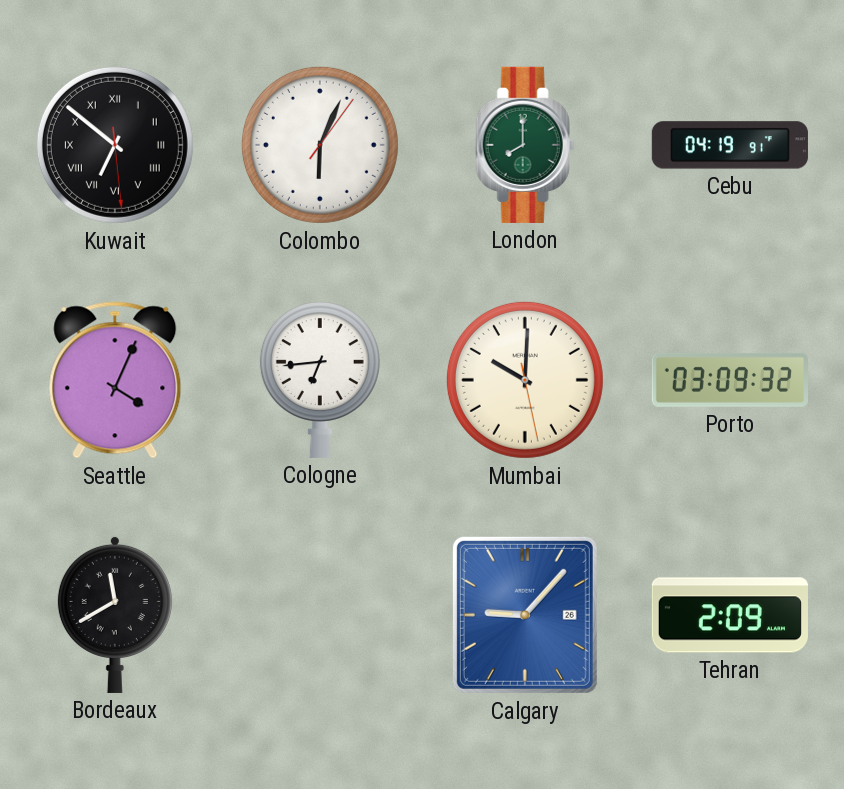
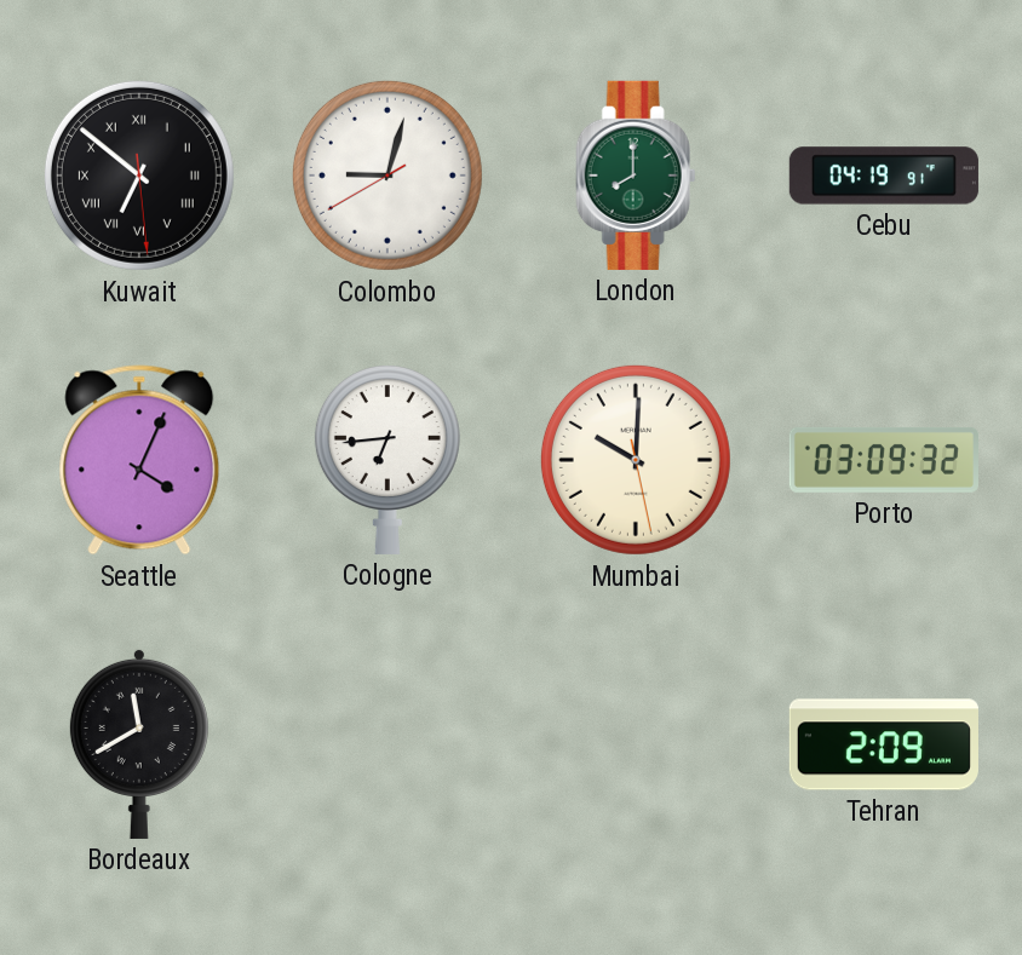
Colombo: 6:04 -> 9:02
Calgary: 9:07 -> none
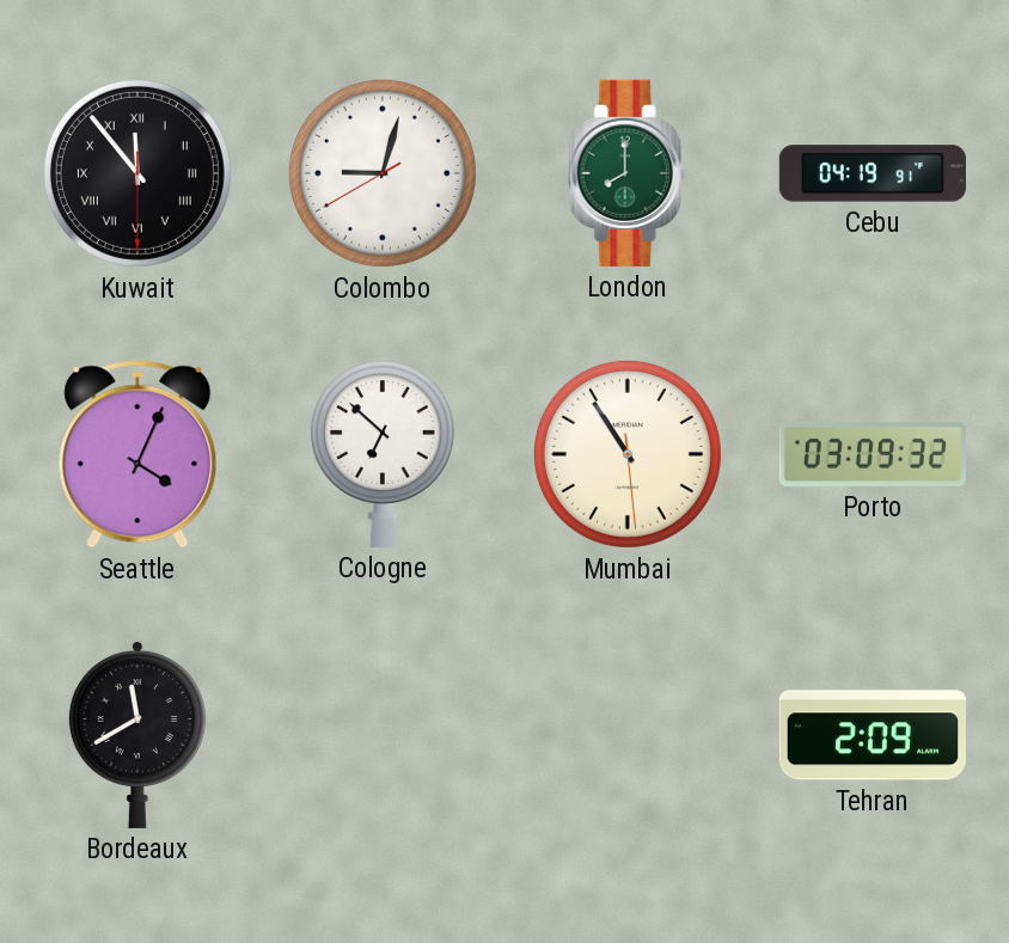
Kuwait: 6:51 -> 11:53
Cologne: 6:44 -> 6:52
Mumbai: 10:00 -> 10:54
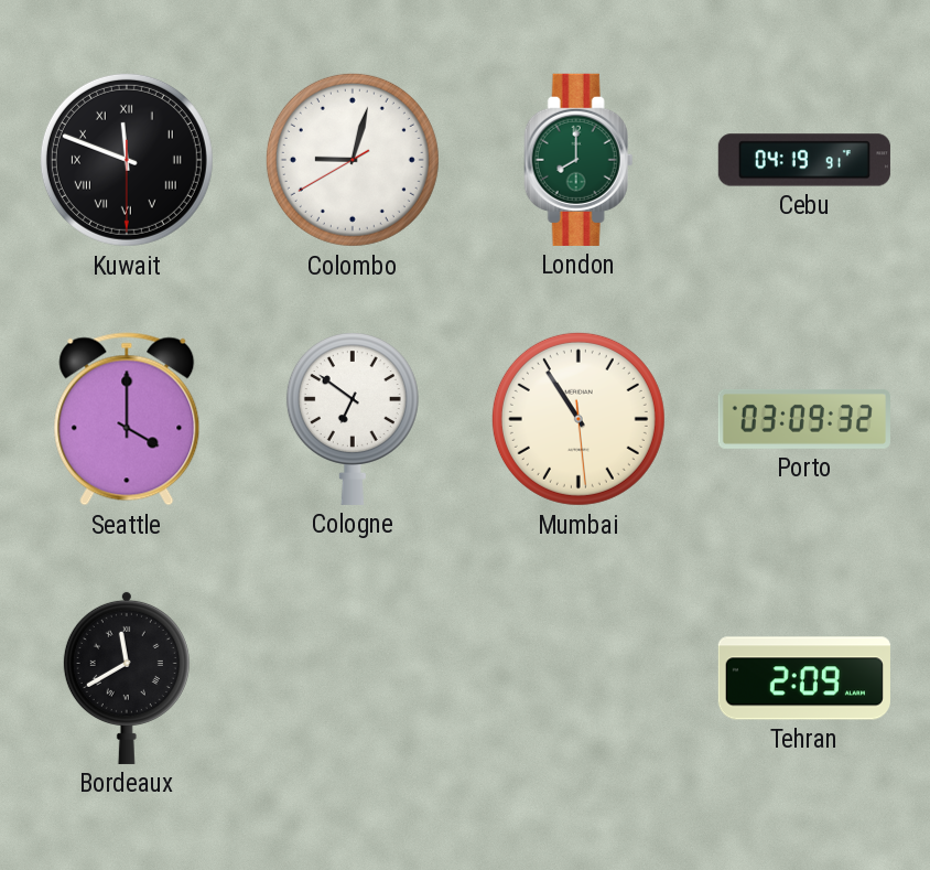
Kuwait: 11:53 -> 11:48
Seattle: 4:04 -> 4:00
Cologne: 6:52 -> 6:51
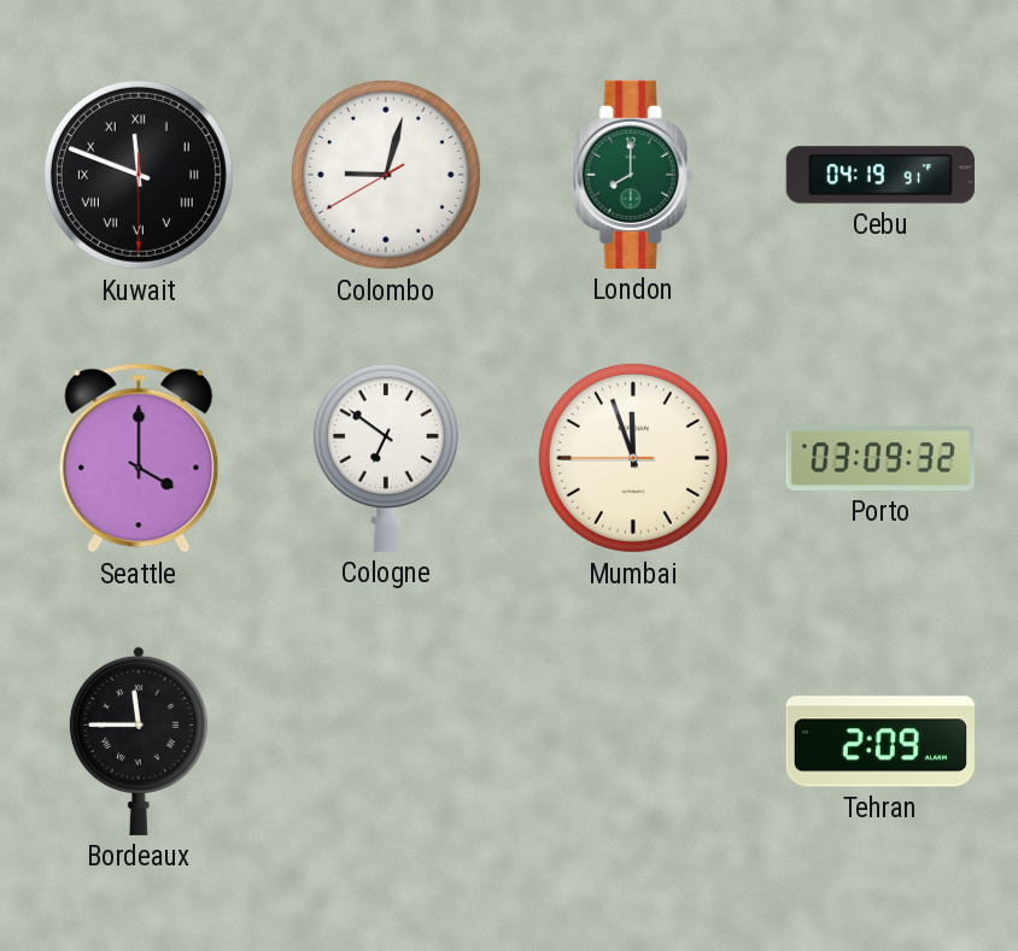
Mumbai: 10:54 -> 11:56
Bordeaux: 11:40 -> 11:45
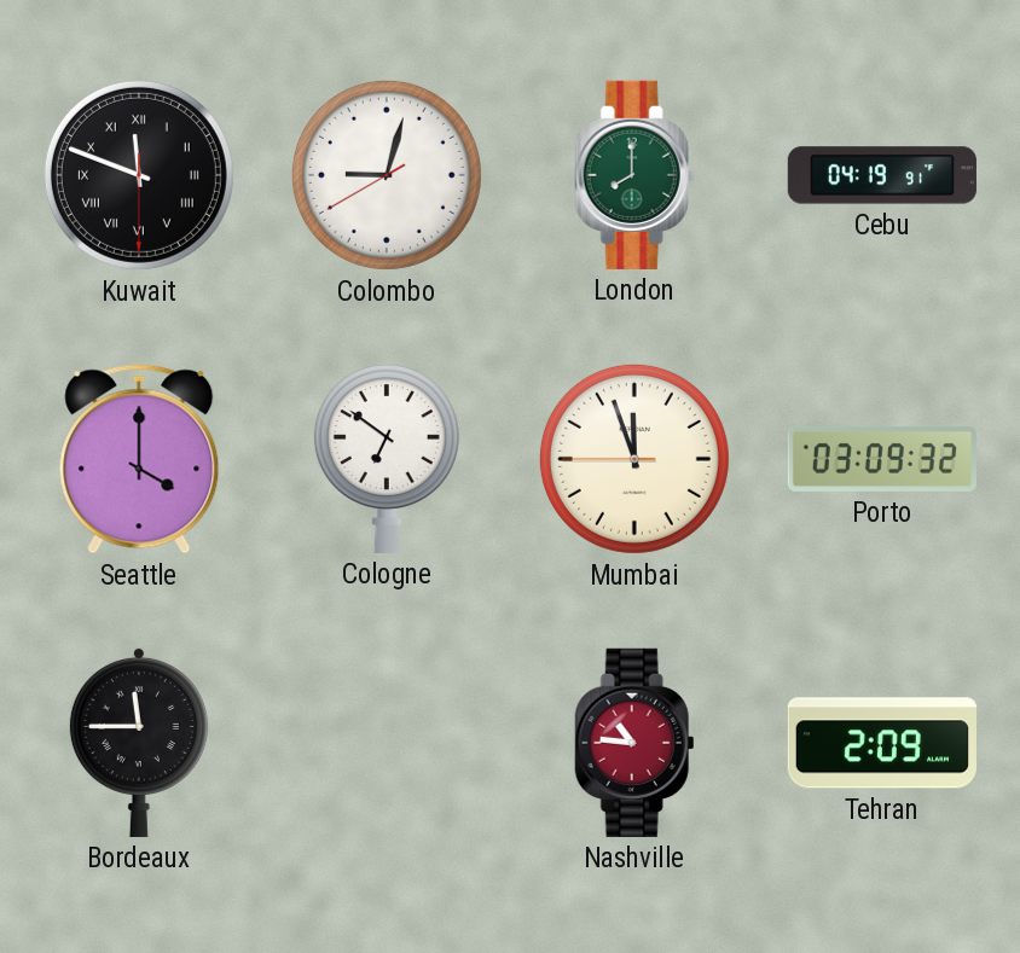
Nashville: none -> 10:46
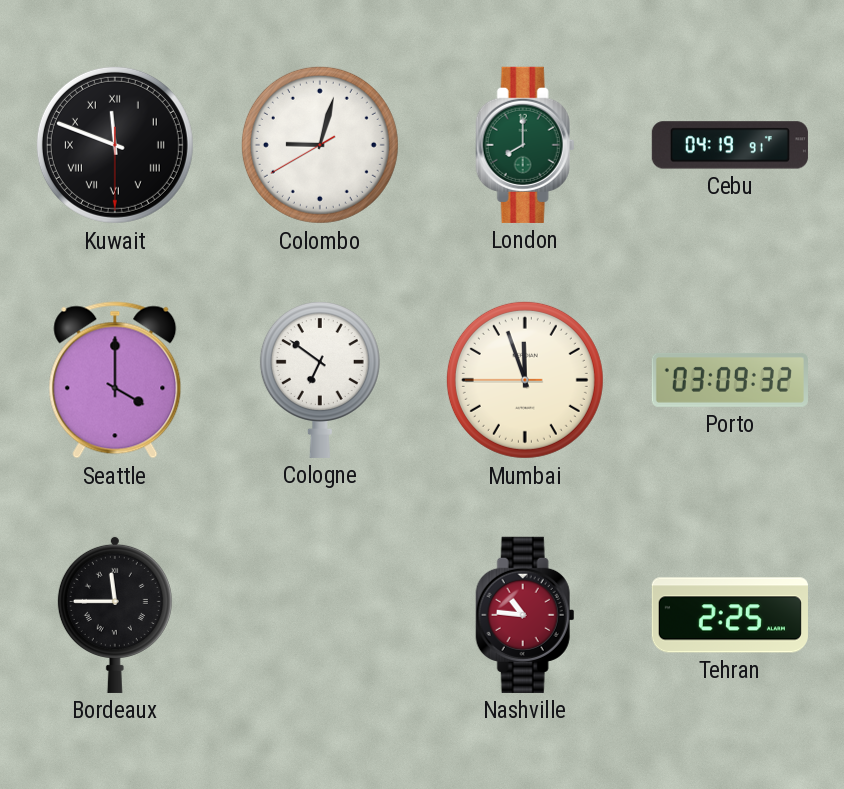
Tehran: 2:09 -> 2:25
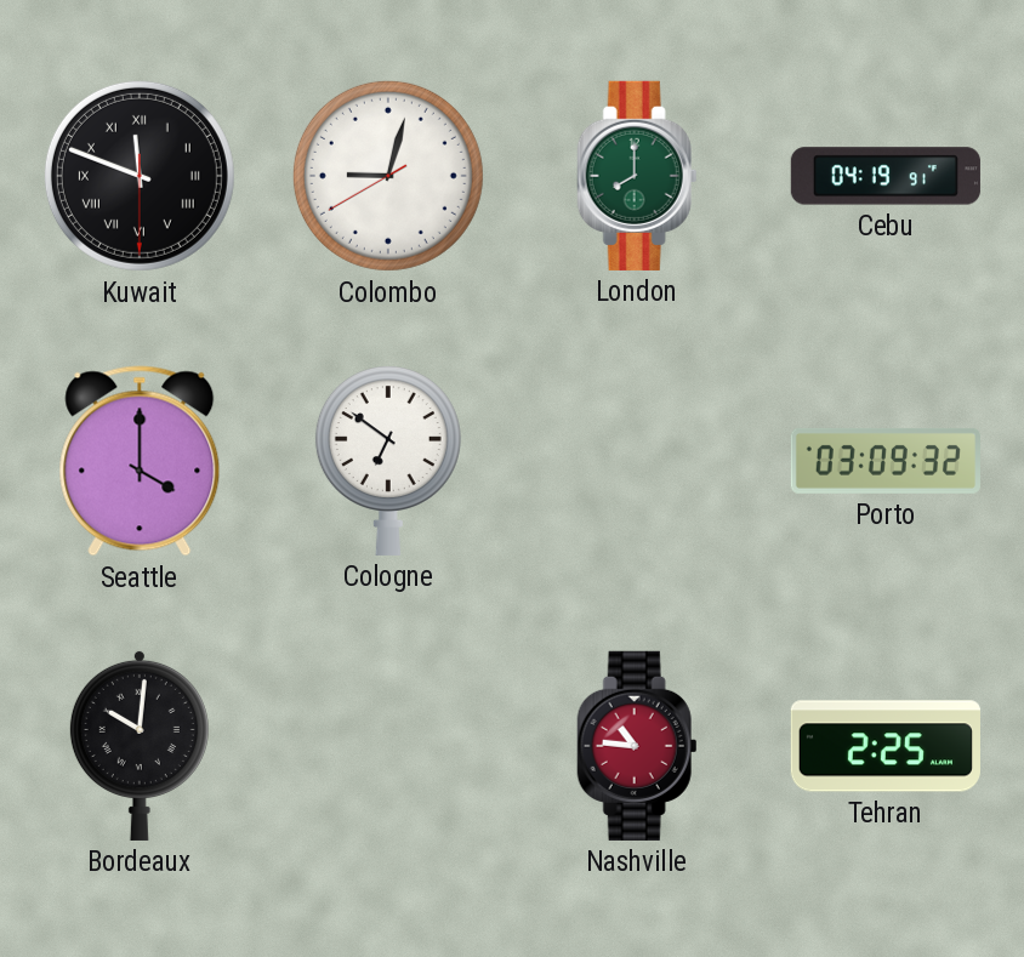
Mumbai: 11:56 -> none
Bordeaux: 11:45 -> 10:01
